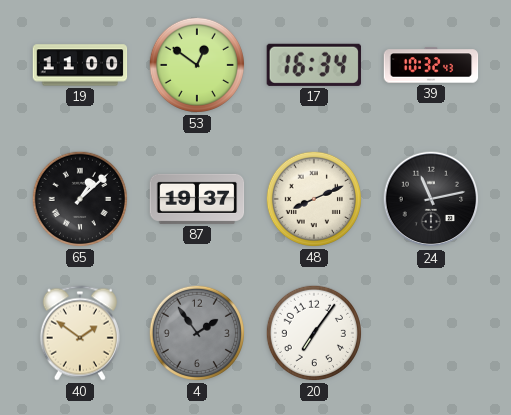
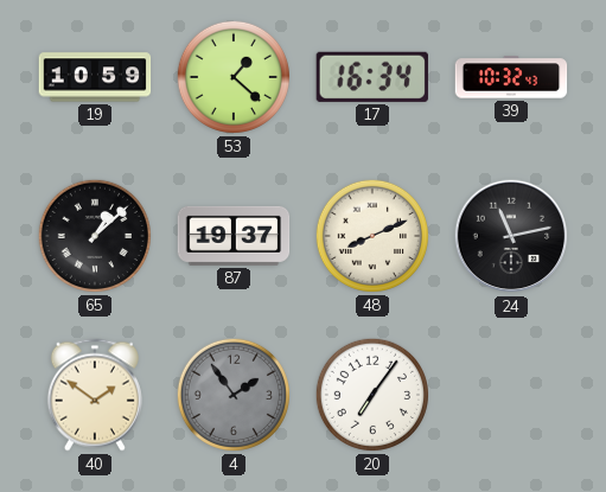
19: 11:00 -> 10:59
53: 12:51 -> 1:22
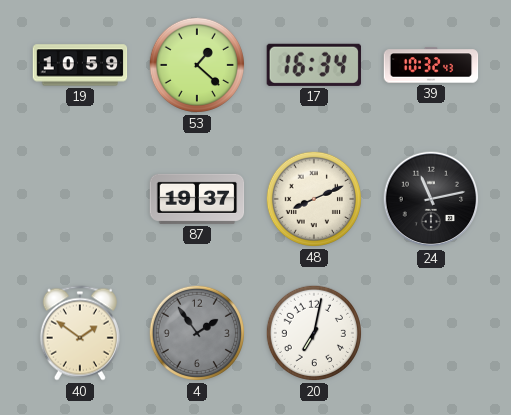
65: 1:08 -> none
20: 7:06 -> 7:02
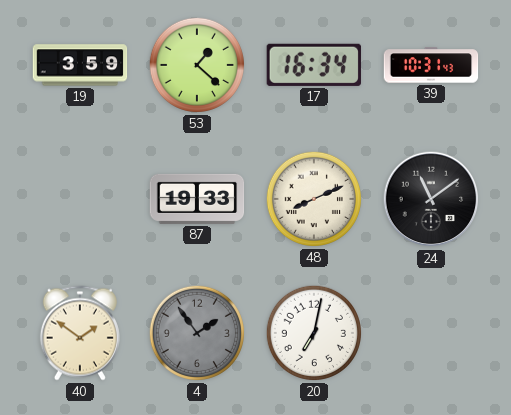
19: 10:59 -> 3:59
39: 10:32 -> 10:31
87: 19:37 -> 19:33
24: 11:13 -> 11:09
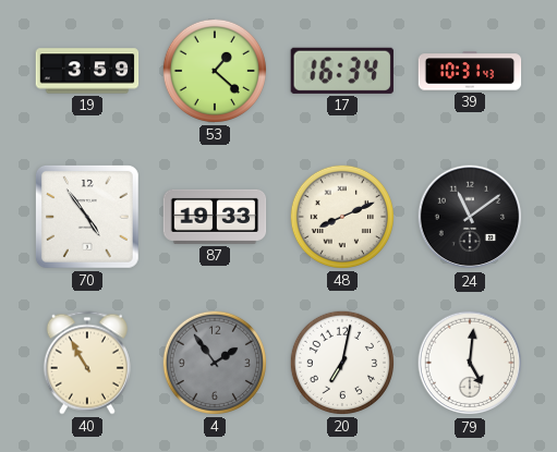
70: none -> 4:54
40: 1:51 -> 10:55
79: none -> 5:01
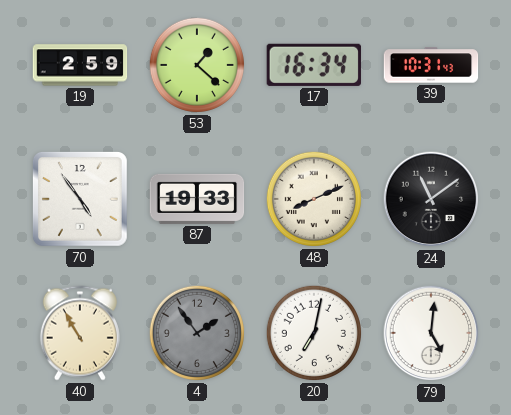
19: 3:59 -> 2:59
